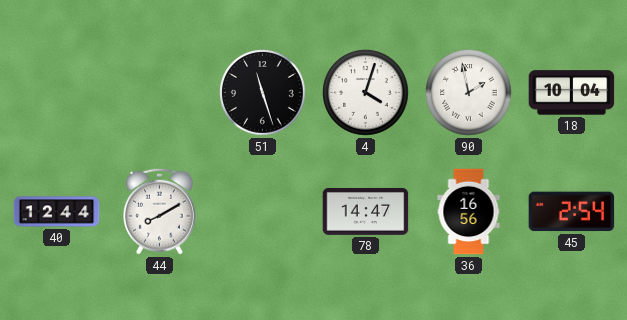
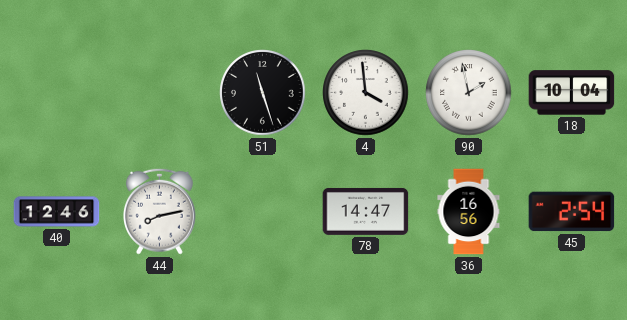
4: 4:03 -> 3:59
40: 12:44 -> 12:46
44: 8:10 -> 8:13
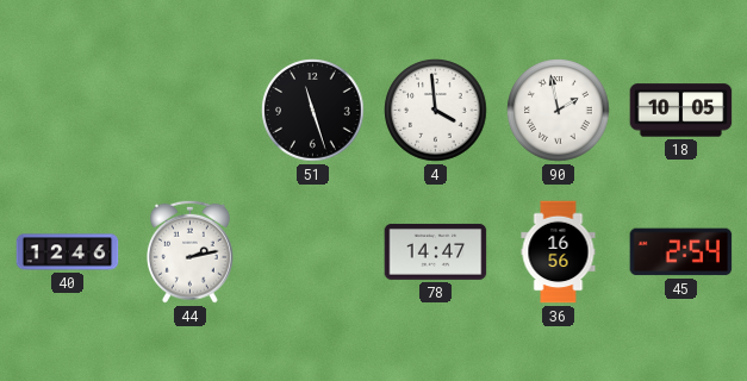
18: 10:04 -> 10:05
44: 8:13 -> 2:13
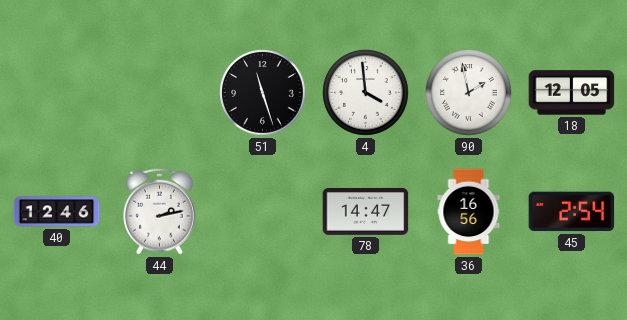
18: 10:05 -> 12:05
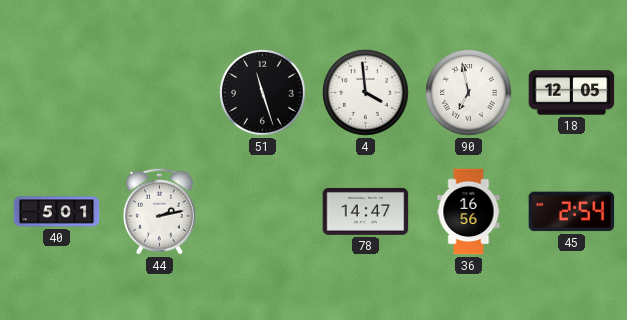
90: 1:58 -> 6:58
40: 12:46 -> 5:01
